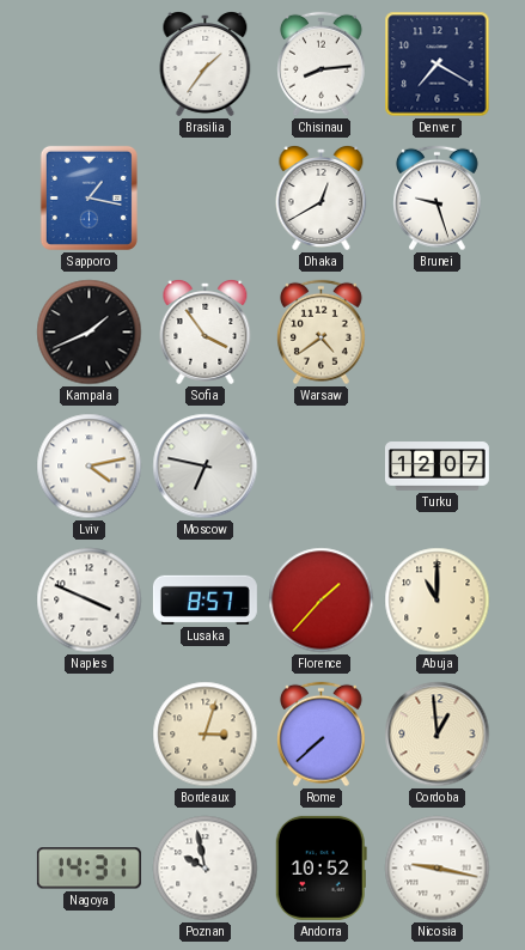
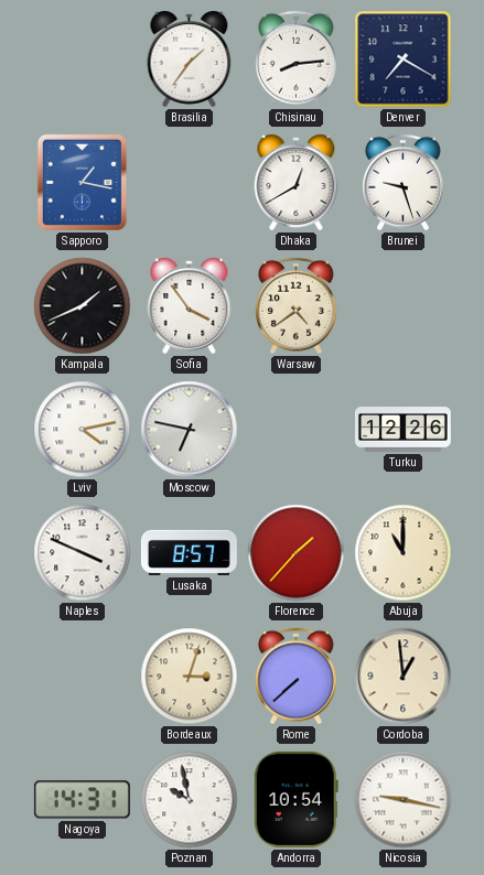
Turku: 12:07 -> 12:26
Andorra: 10:52 -> 10:54
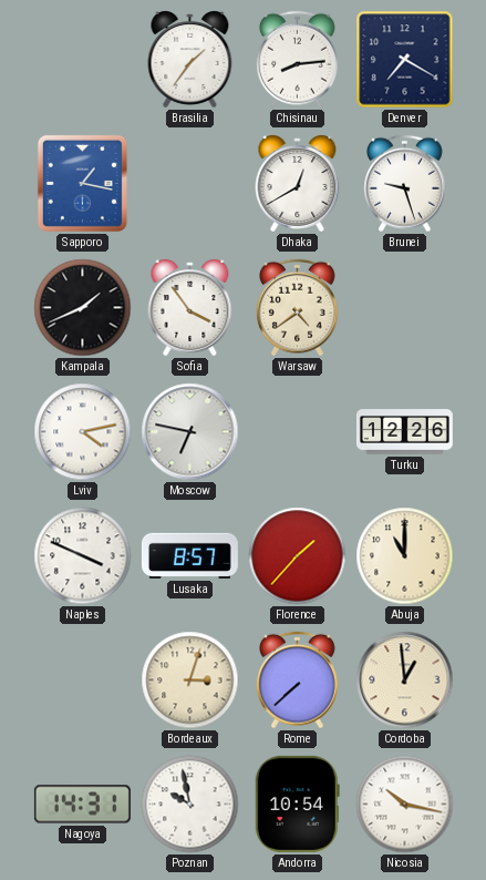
Nicosia: 9:17 -> 10:17
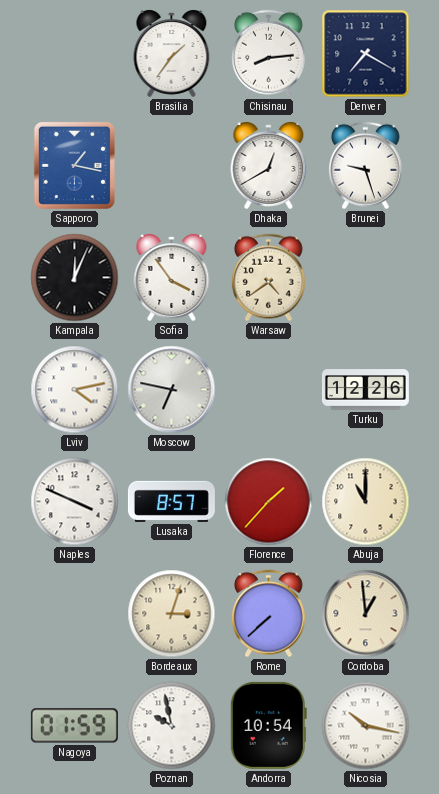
Kampala: 1:41 -> 12:04
Nagoya: 14:31 -> 01:59
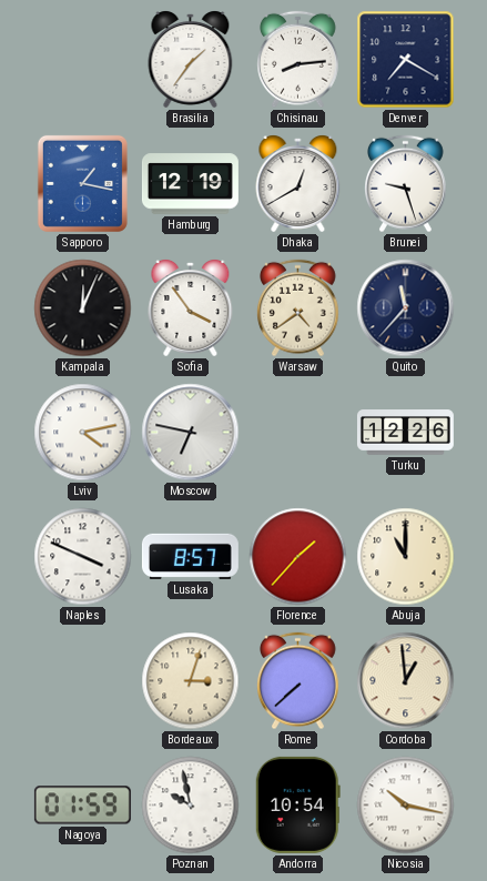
Hamburg: none -> 12:19
Quito: none -> 11:37
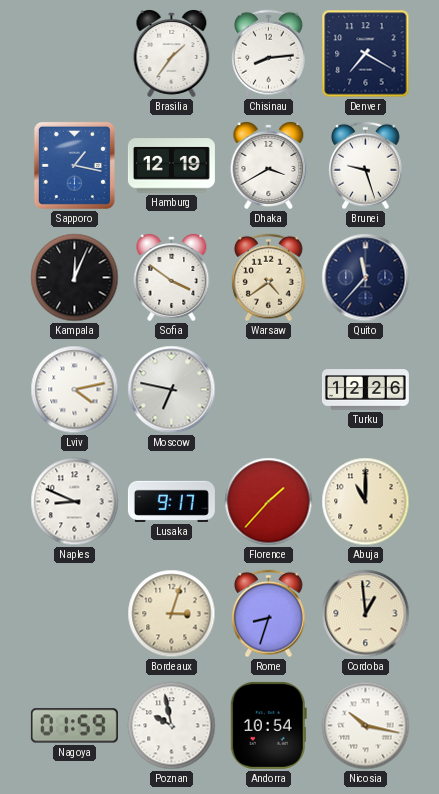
Dhaka: 12:40 -> 3:40
Sofia: 3:54 -> 3:51
Naples: 3:49 -> 8:49
Lusaka: 8:57 -> 9:17
Rome: 7:38 -> 8:33
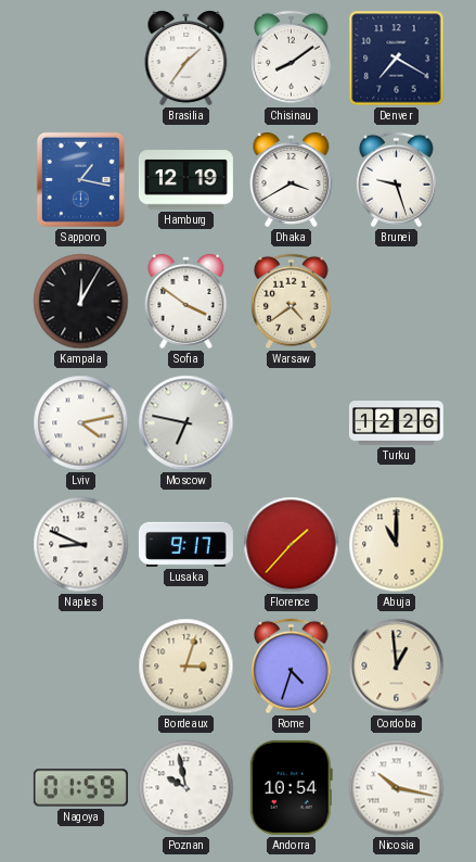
Chisinau: 8:14 -> 8:09
Kampala: 12:04 -> 12:05
Quito: 11:37 -> none
Rome: 8:33 -> 4:33
